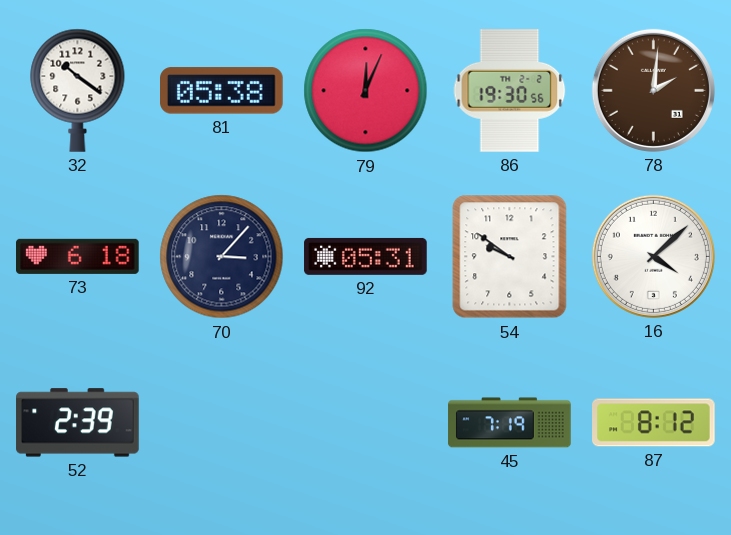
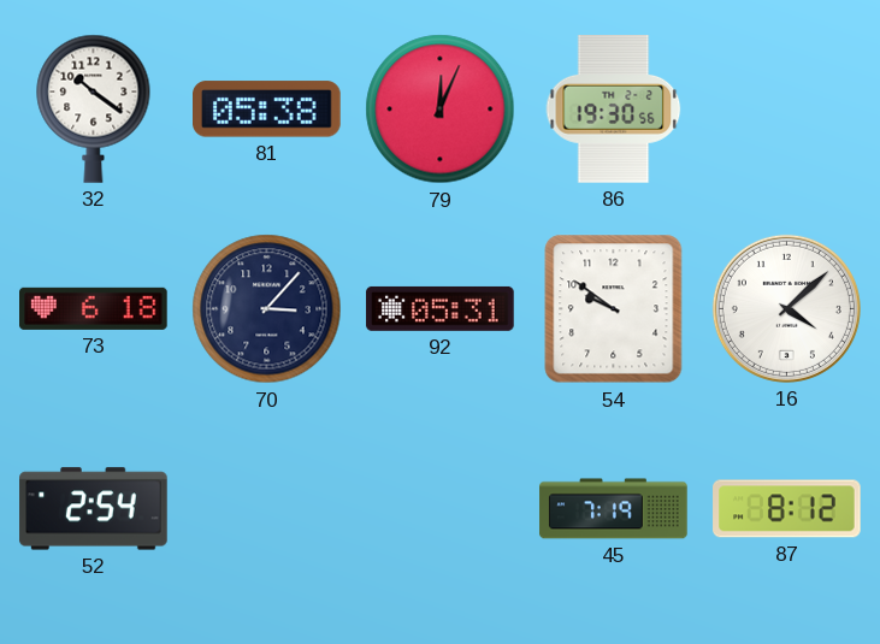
78: 2:01 -> none
52: 2:39 -> 2:54
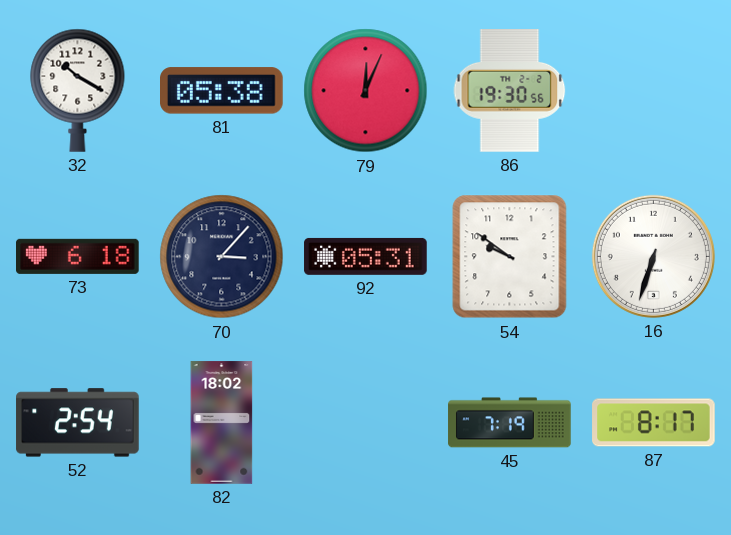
32: 10:21 -> 10:20
16: 4:08 -> 6:33
82: none -> 18:02
87: 8:12 -> 8:17
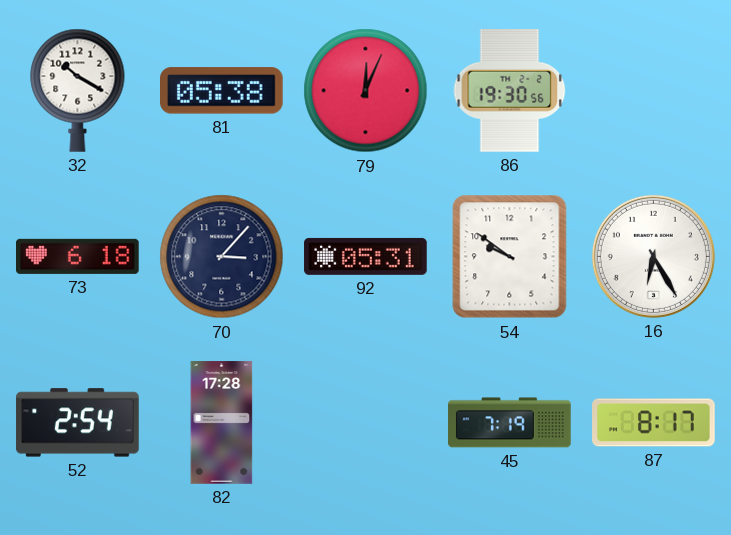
16: 6:33 -> 6:25
82: 18:02 -> 17:28
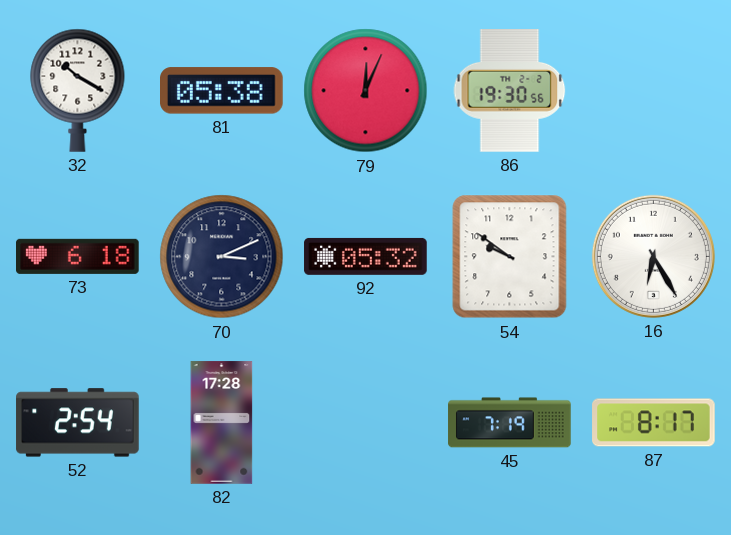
70: 3:07 -> 3:11
92: 05:31 -> 05:32
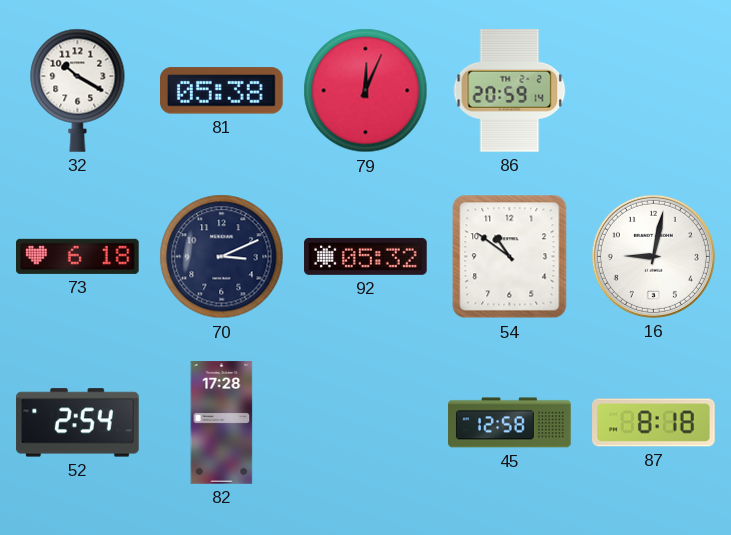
86: 19:30 -> 20:59
54: 9:51 -> 10:51
16: 6:25 -> 9:02
45: 7:19 -> 12:58
87: 8:17 -> 8:18
